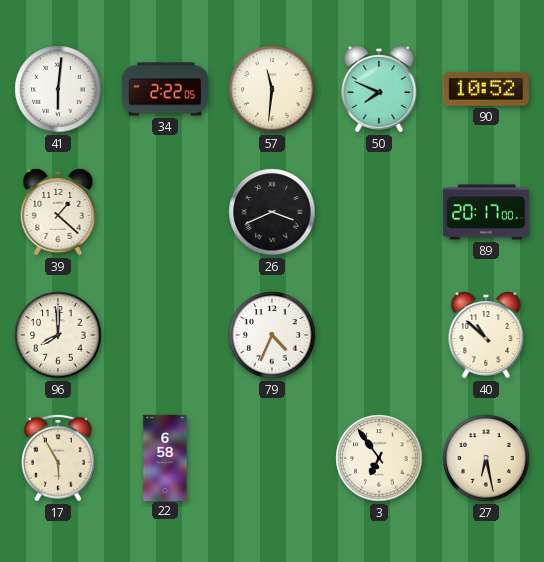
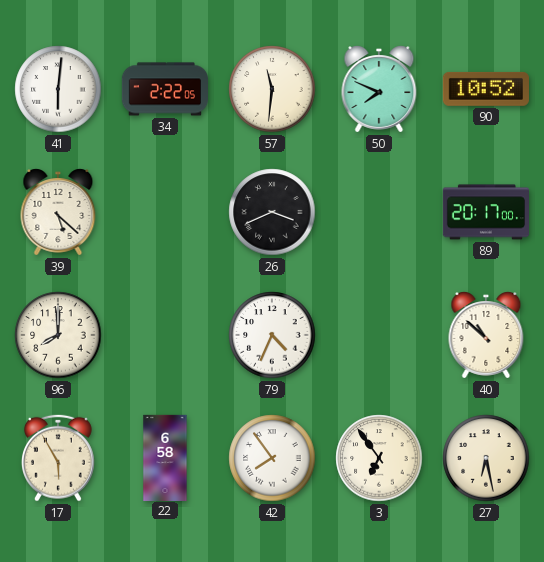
39: 1:22 -> 5:22
42: none -> 7:54
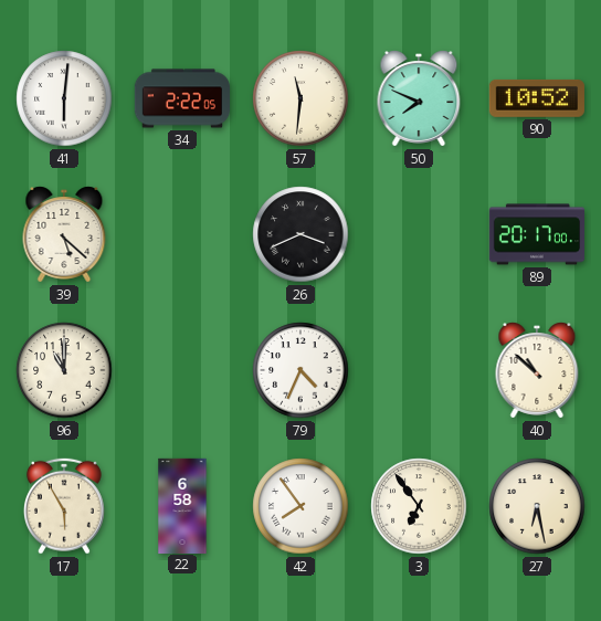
96: 8:00 -> 11:00
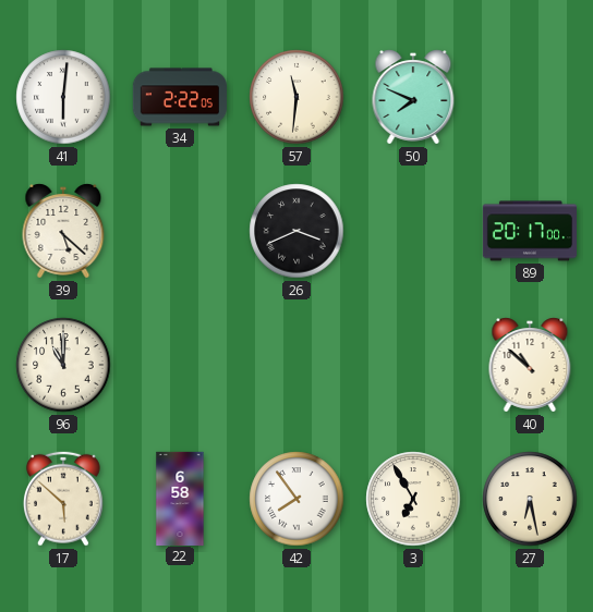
90: 10:52 -> none
79: 4:34 -> none
17: 5:55 -> 5:52
3: 6:54 -> 6:55
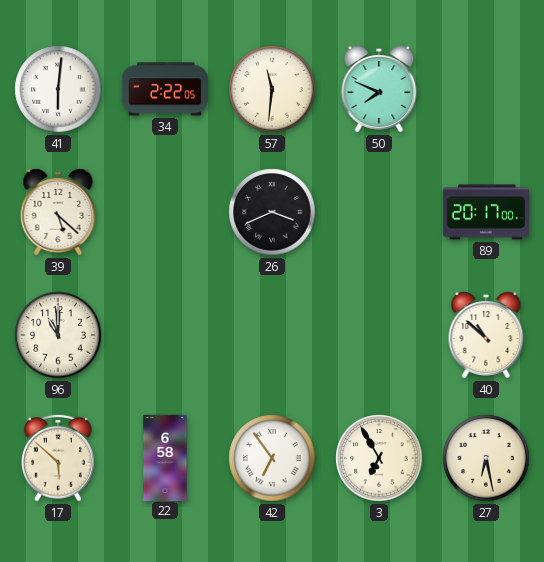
42: 7:54 -> 6:54
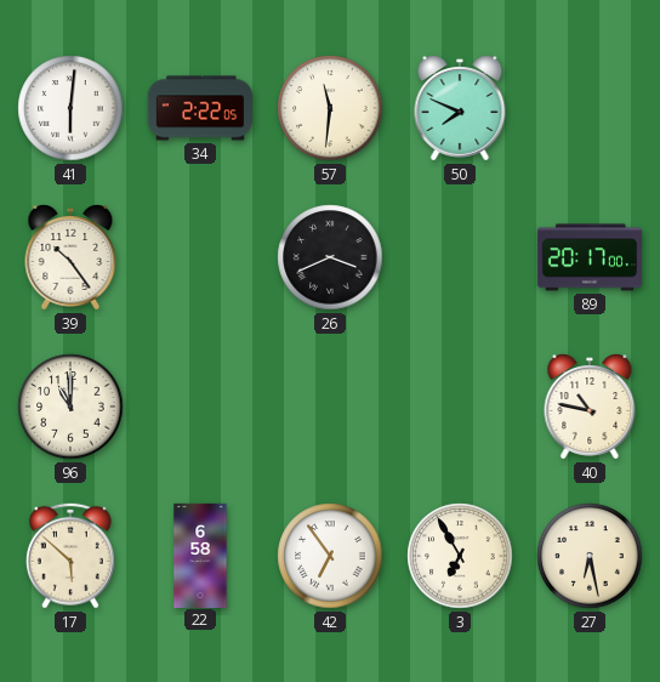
39: 5:22 -> 10:24
40: 10:52 -> 10:47
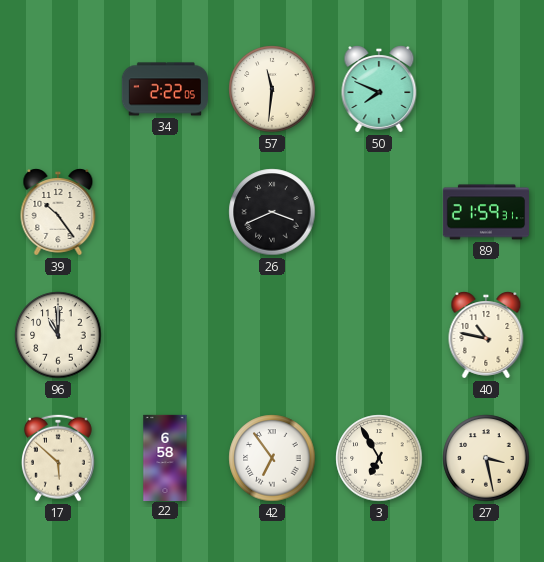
41: 6:01 -> none
89: 20:17 -> 21:59
27: 6:28 -> 3:28
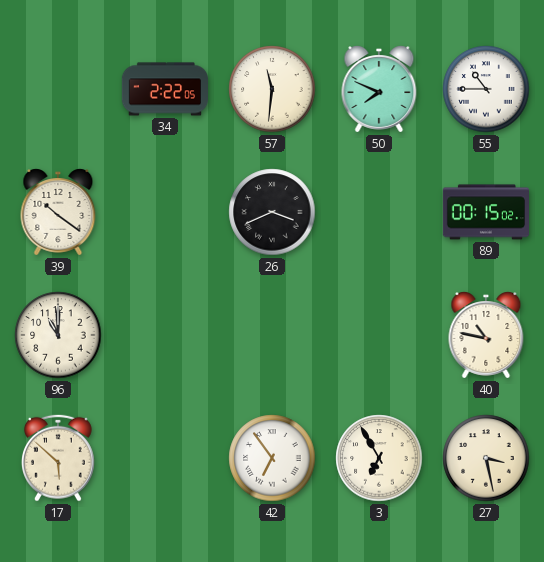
55: none -> 10:45
39: 10:24 -> 10:21
89: 21:59 -> 00:15
22: 6:58 -> none
